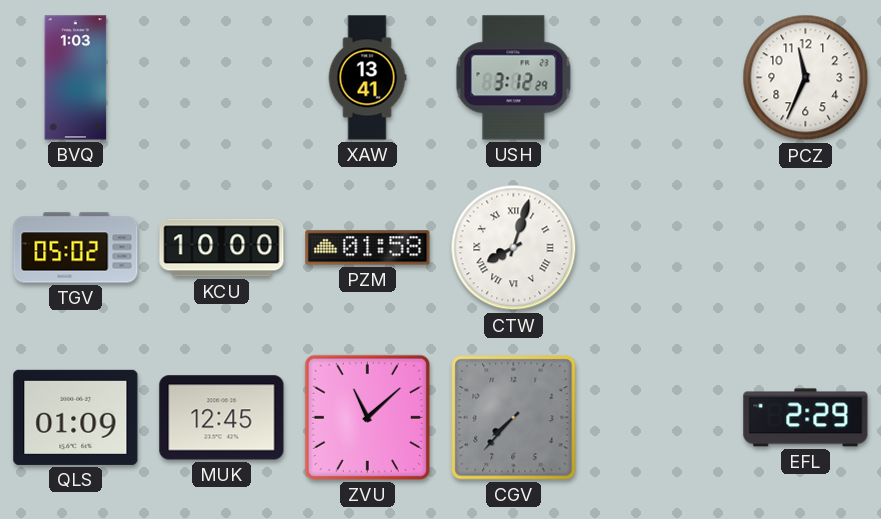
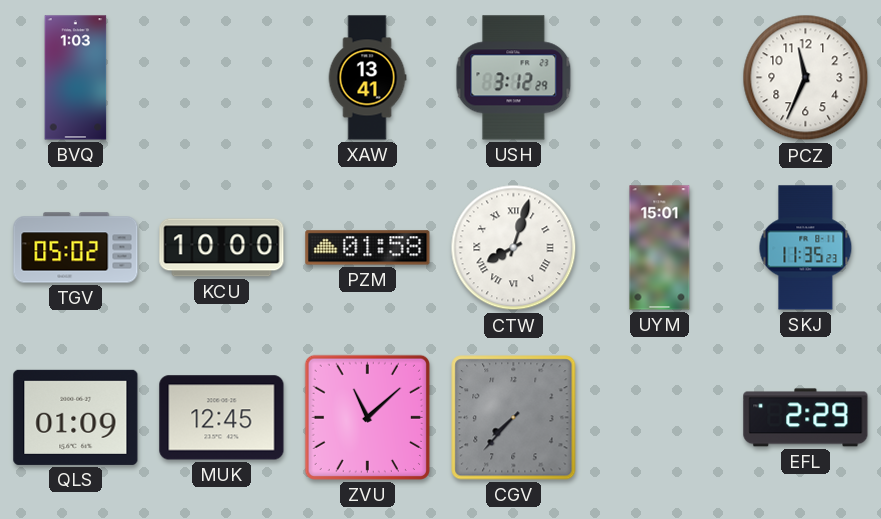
UYM: none -> 15:01
SKJ: none -> 11:35
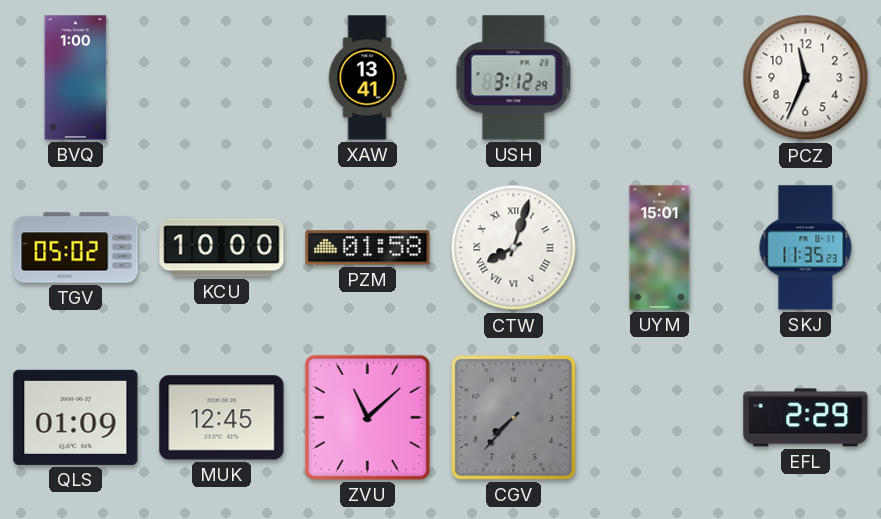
BVQ: 1:03 -> 1:00
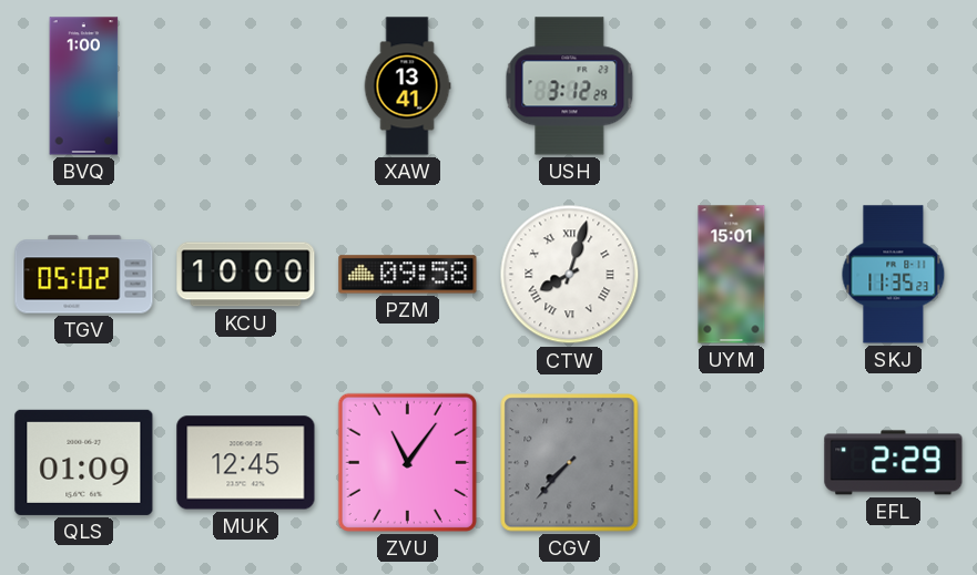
PCZ: 11:34 -> none
PZM: 01:58 -> 09:58
ZVU: 11:08 -> 11:06
